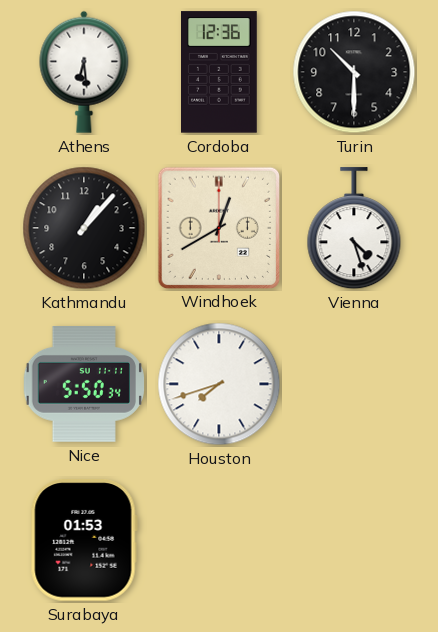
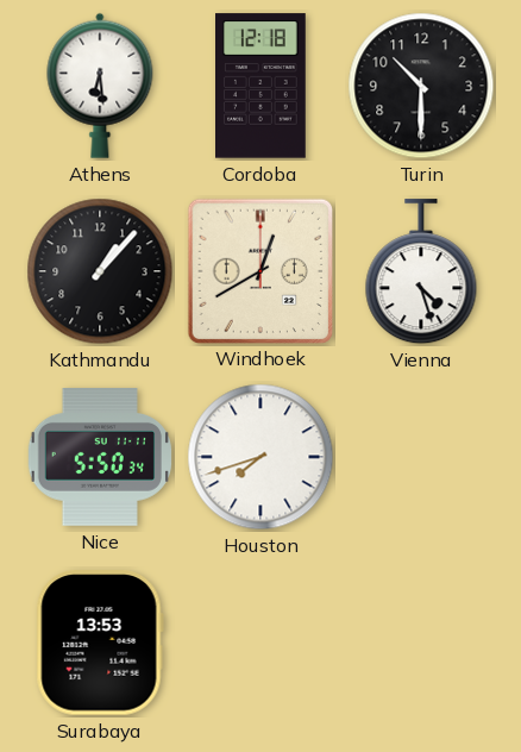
Cordoba: 12:36 -> 12:18
Surabaya: 01:53 -> 13:53
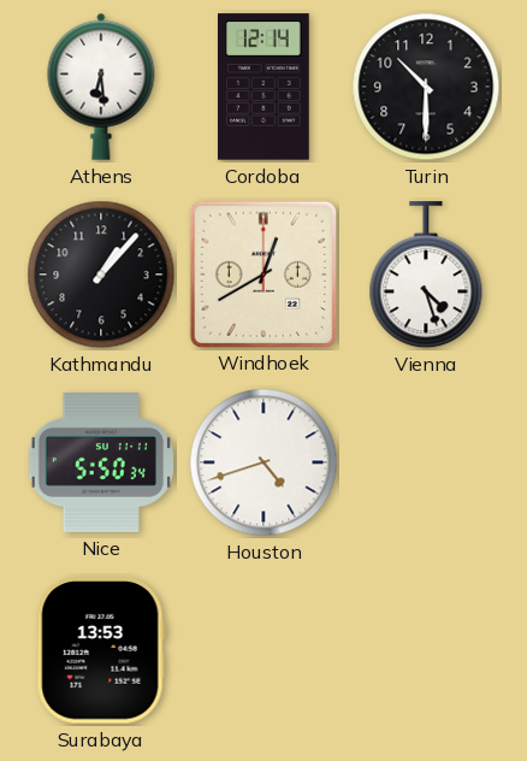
Cordoba: 12:18 -> 12:14
Houston: 7:42 -> 4:42
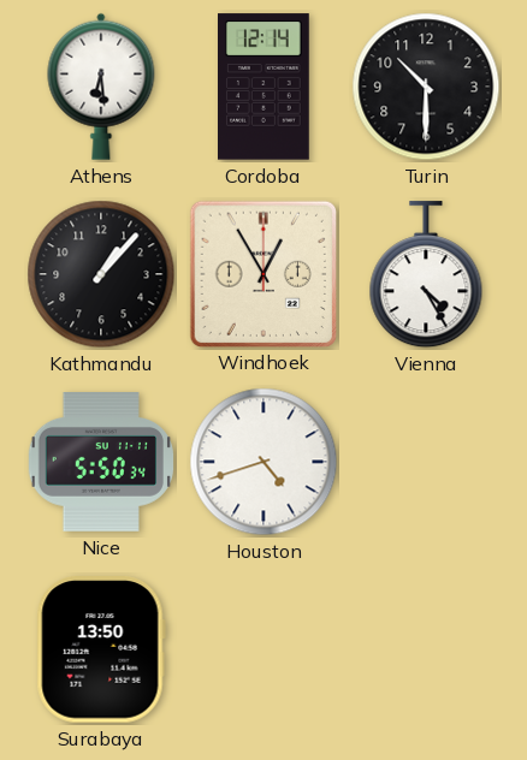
Windhoek: 12:40 -> 12:55
Vienna: 4:27 -> 4:25
Surabaya: 13:53 -> 13:50
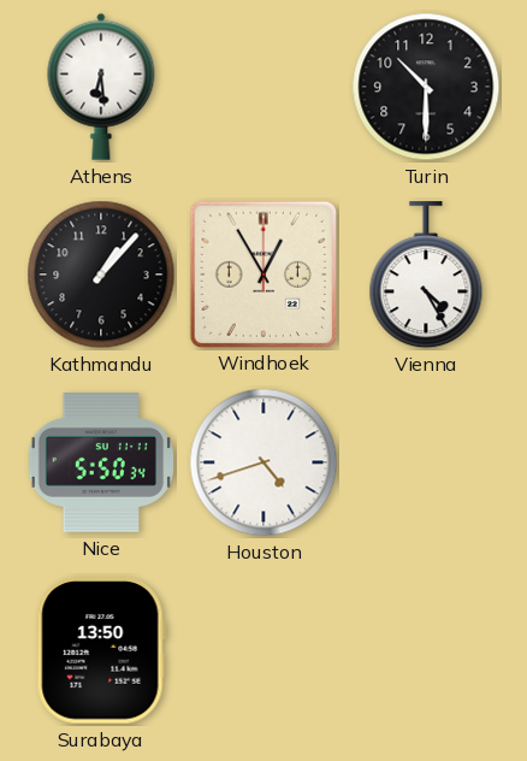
Cordoba: 12:14 -> none
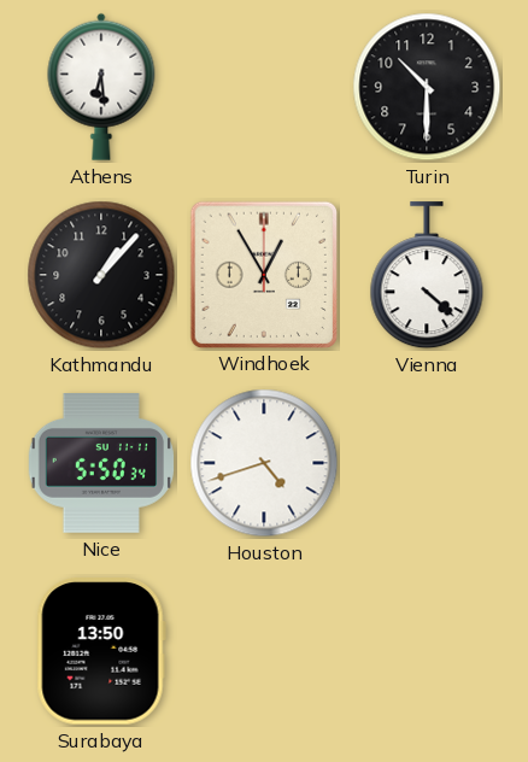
Vienna: 4:25 -> 4:22
